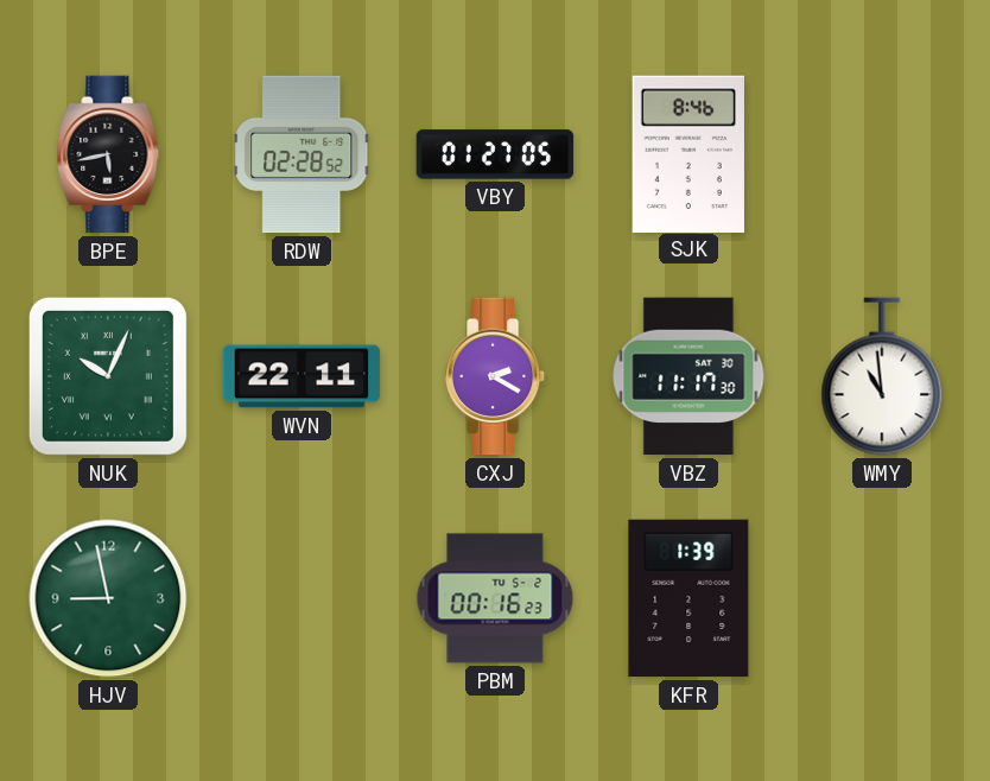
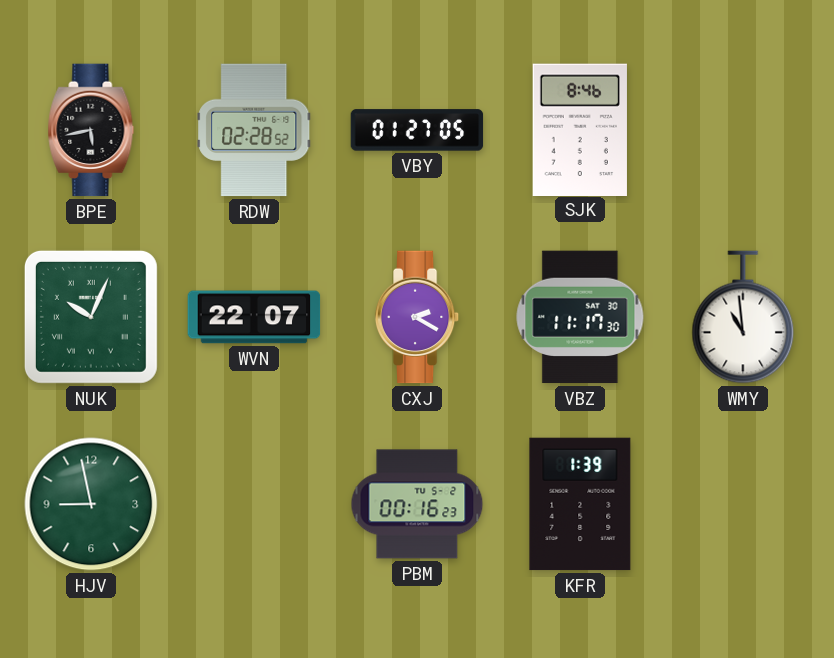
WVN: 22:11 -> 22:07
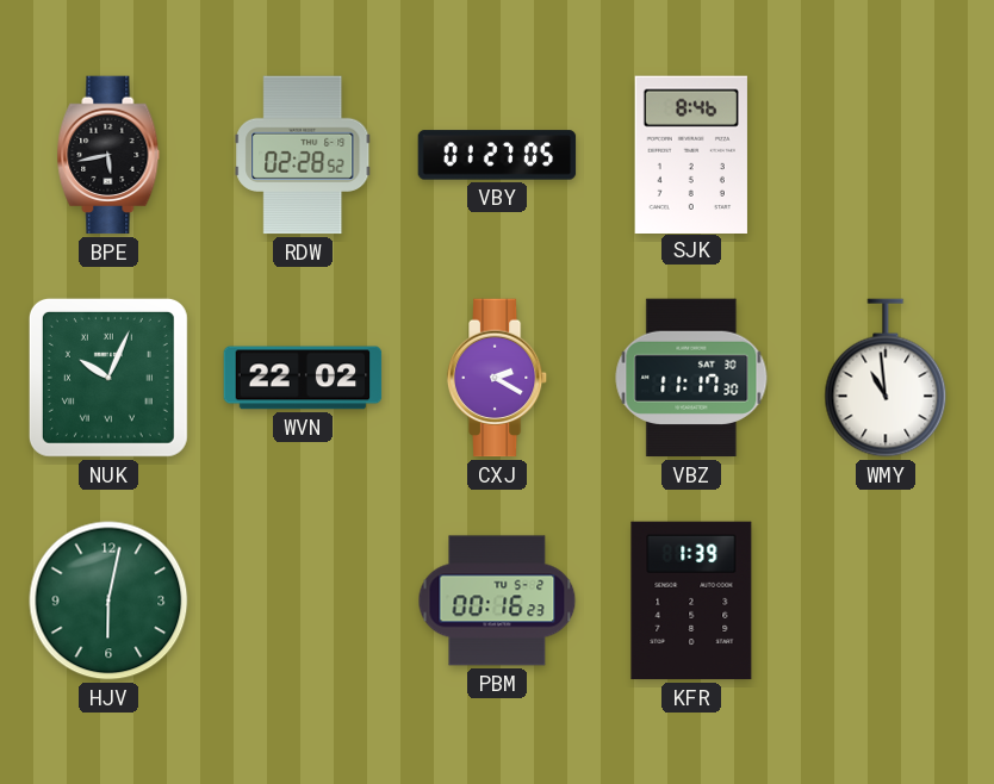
WVN: 22:07 -> 22:02
HJV: 8:58 -> 6:02
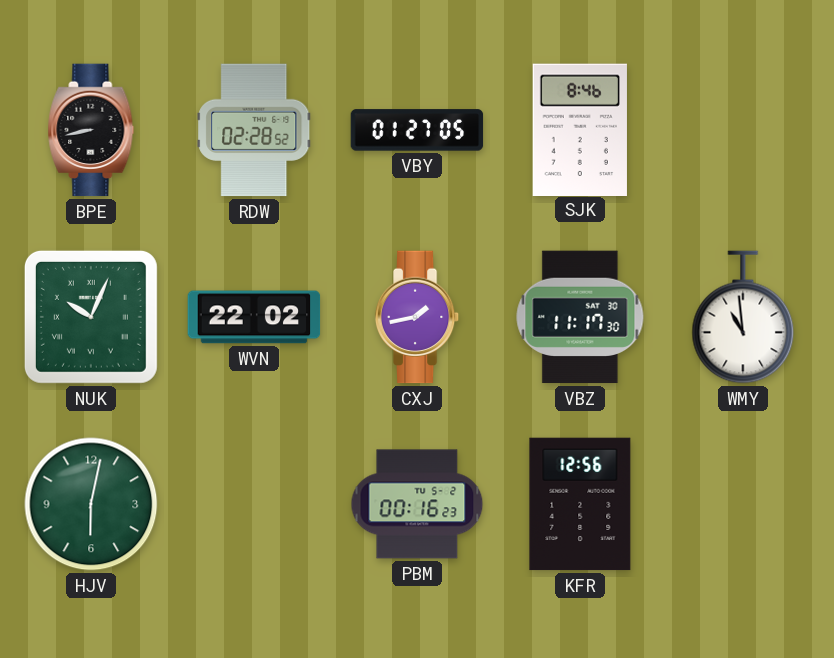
BPE: 5:43 -> 8:43
CXJ: 2:20 -> 1:43
KFR: 1:39 -> 12:56
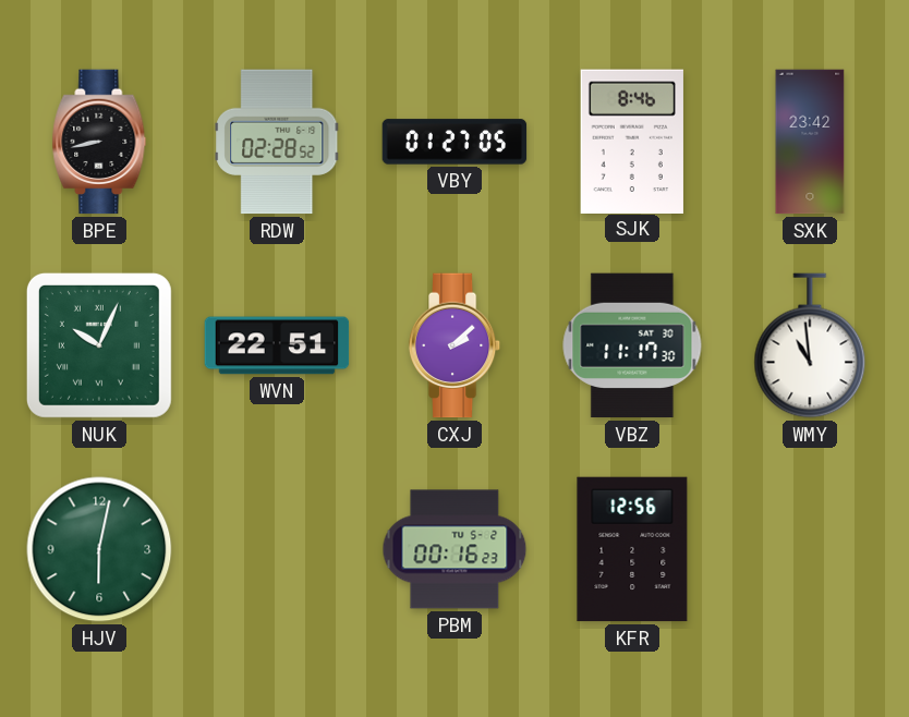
SXK: none -> 23:42
WVN: 22:02 -> 22:51
CXJ: 1:43 -> 2:08
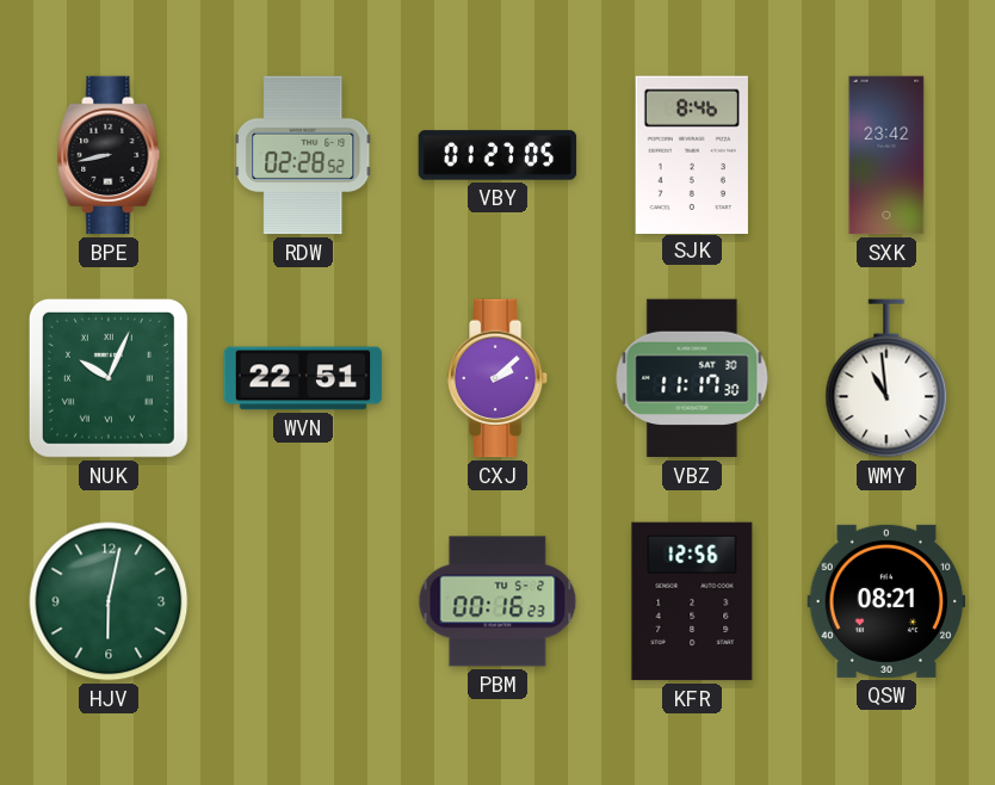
QSW: none -> 08:21
